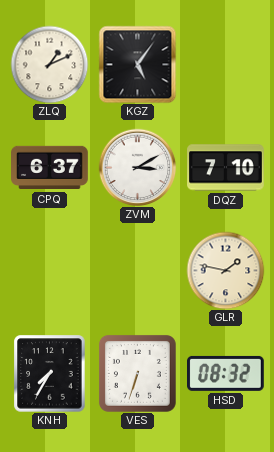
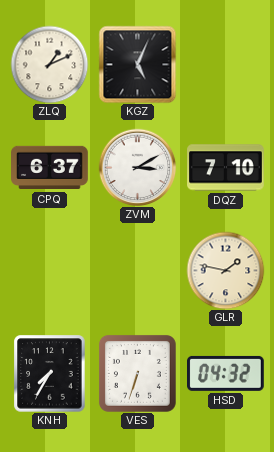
KGZ: 5:06 -> 5:04
HSD: 08:32 -> 04:32
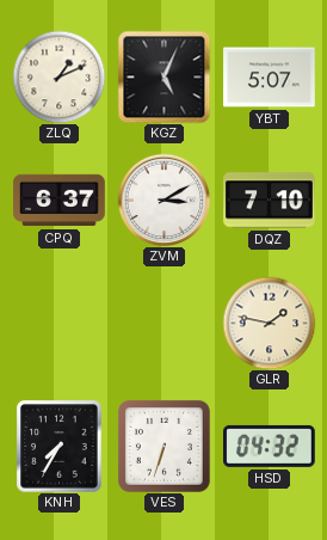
YBT: none -> 5:07
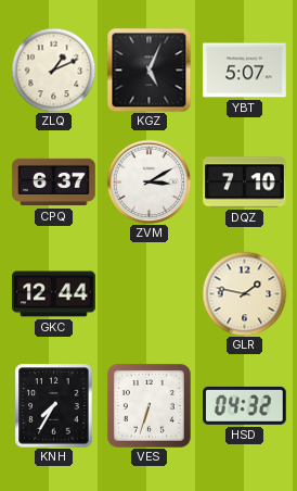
GKC: none -> 12:44
